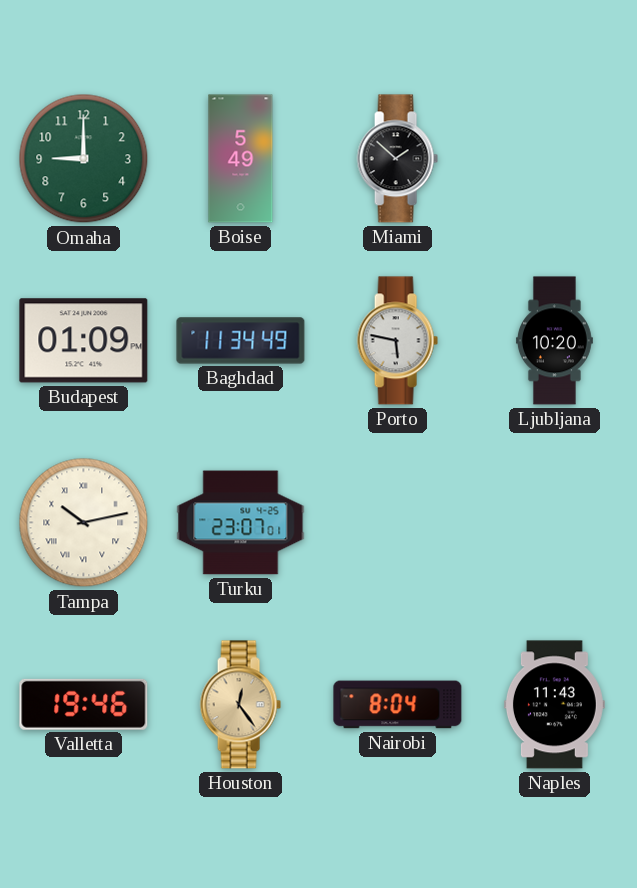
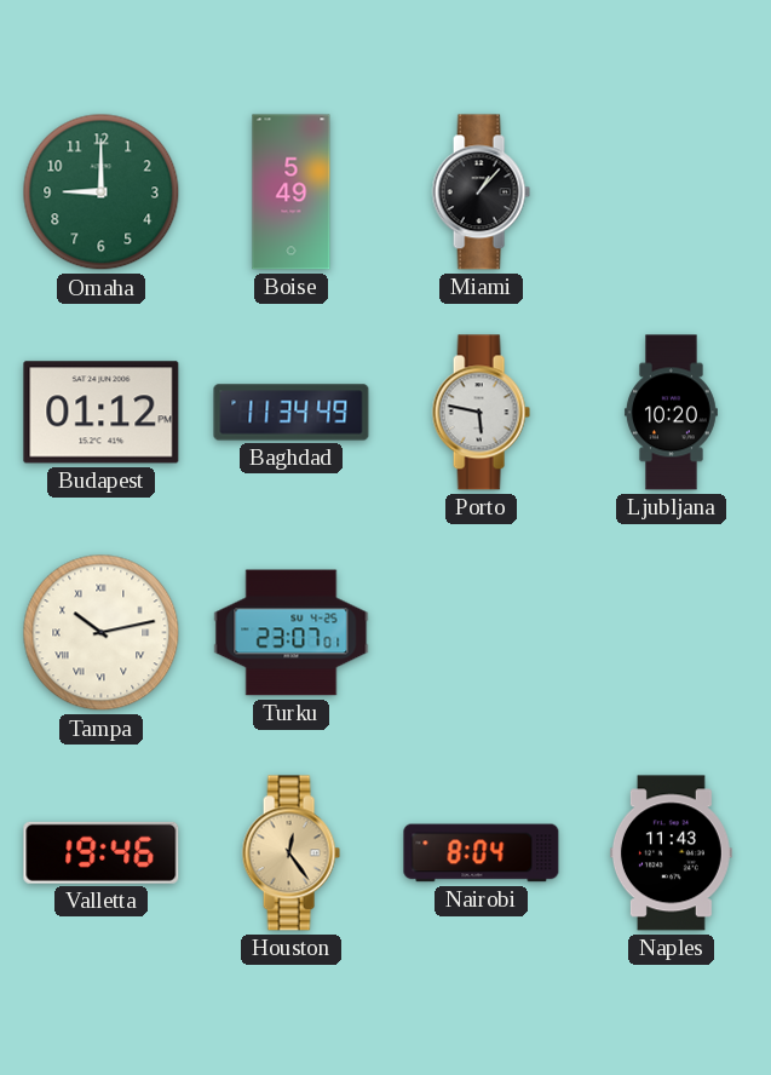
Miami: 1:52 -> 1:07
Budapest: 01:09 -> 01:12
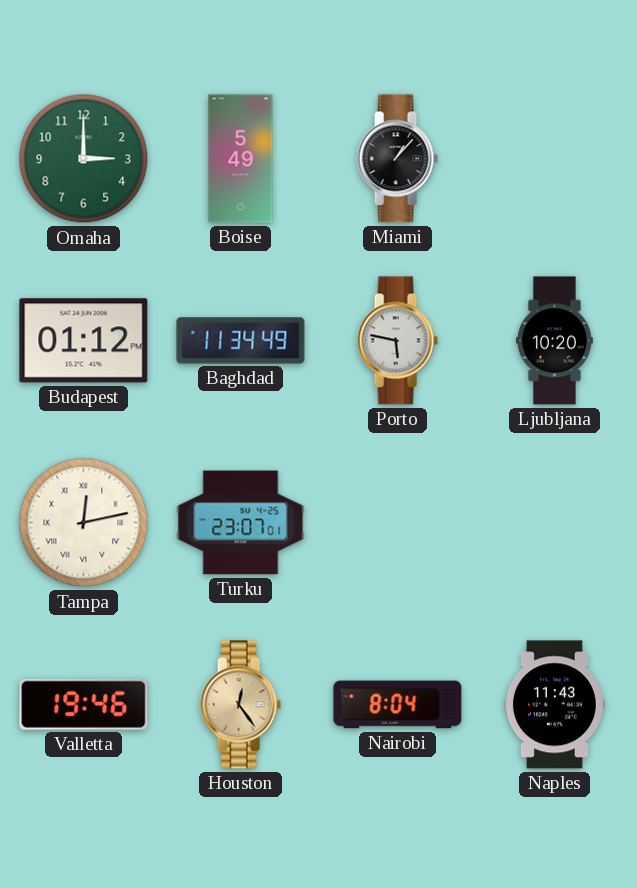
Omaha: 9:00 -> 3:00
Tampa: 10:13 -> 12:13
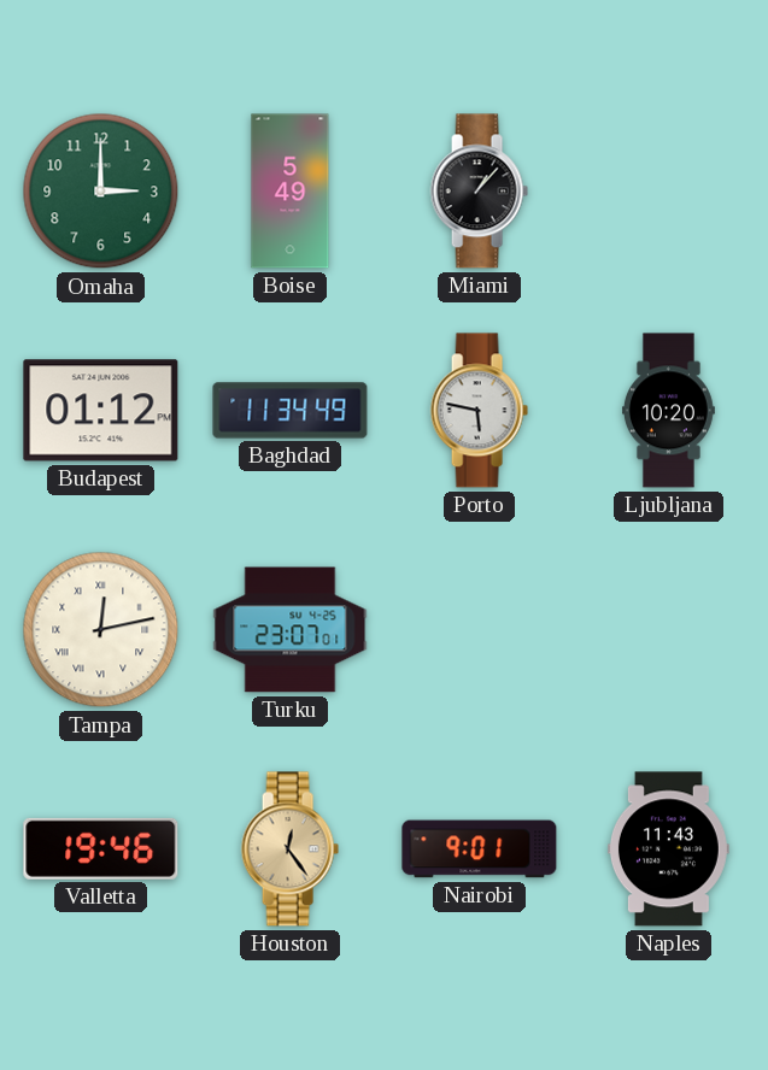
Nairobi: 8:04 -> 9:01
